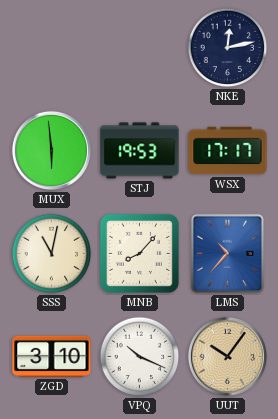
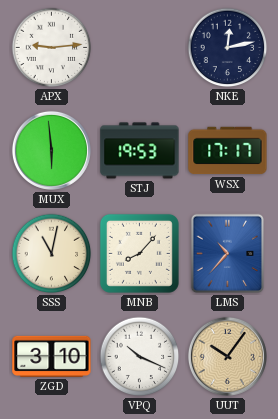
APX: none -> 9:14
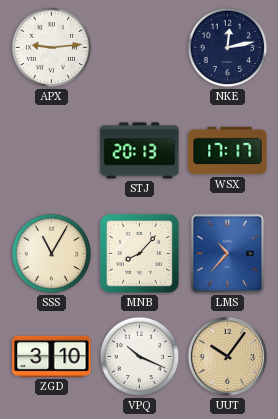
MUX: 5:59 -> none
STJ: 19:53 -> 20:13
SSS: 11:02 -> 11:05
